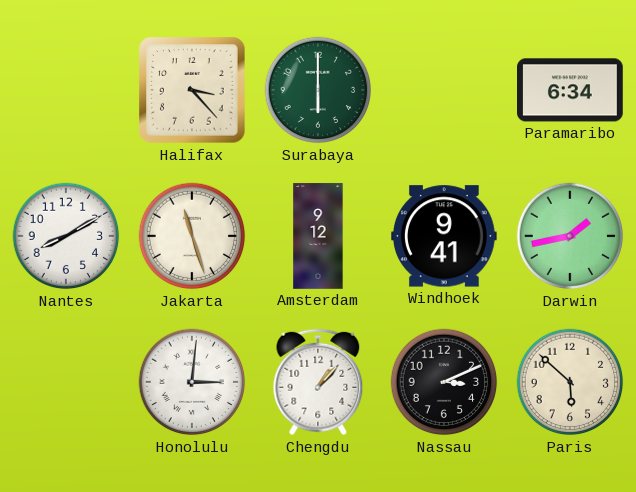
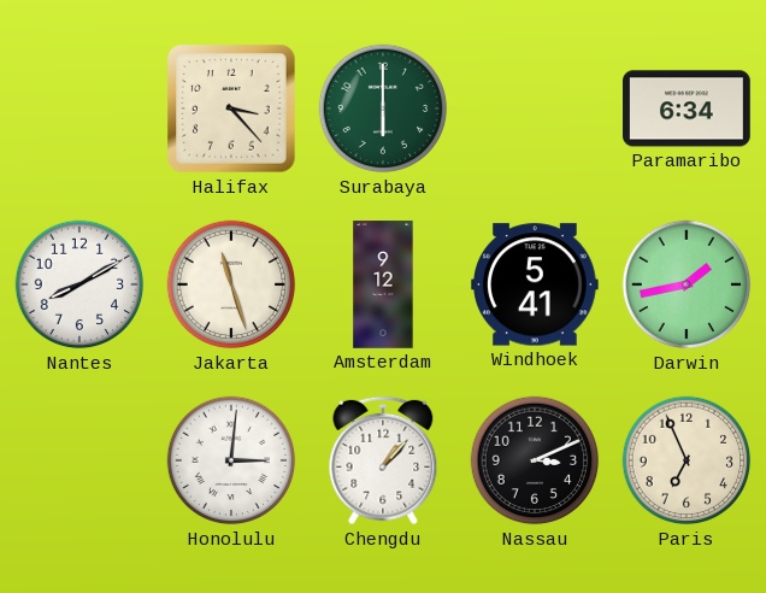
Windhoek: 9:41 -> 5:41
Paris: 5:52 -> 6:56
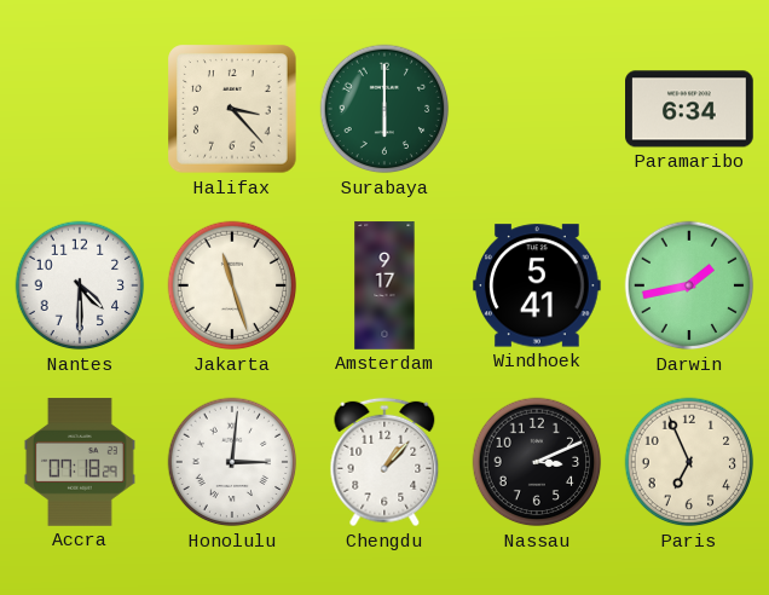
Nantes: 8:10 -> 4:30
Amsterdam: 9:12 -> 9:17
Accra: none -> 07:18
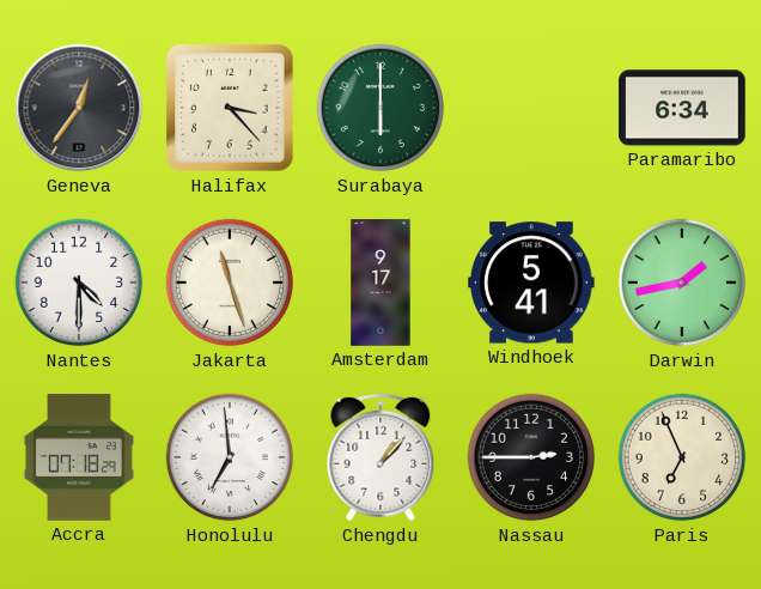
Geneva: none -> 12:36
Honolulu: 3:01 -> 6:59
Nassau: 3:11 -> 2:45
